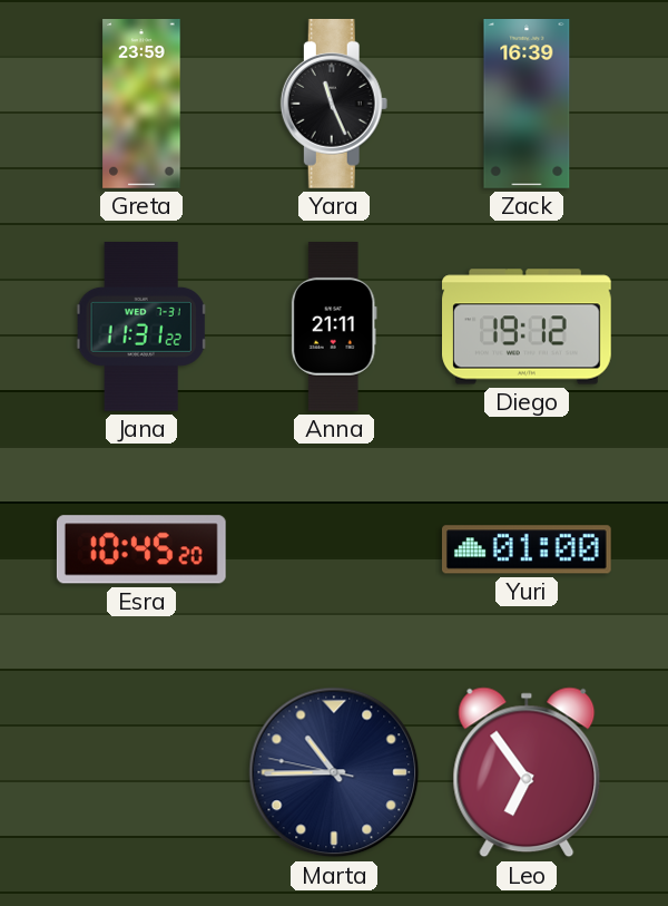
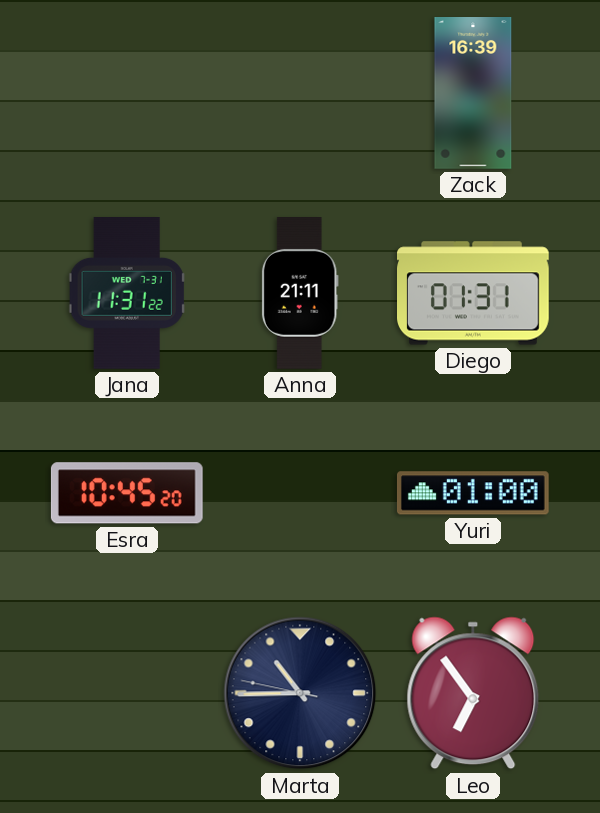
Greta: 23:59 -> none
Yara: 11:26 -> none
Diego: 19:12 -> 01:31
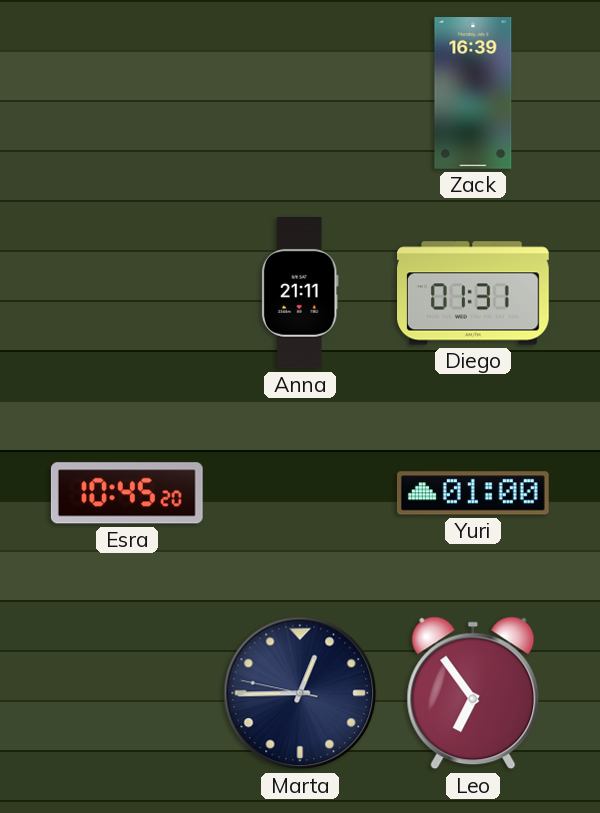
Jana: 11:31 -> none
Marta: 10:44 -> 12:44
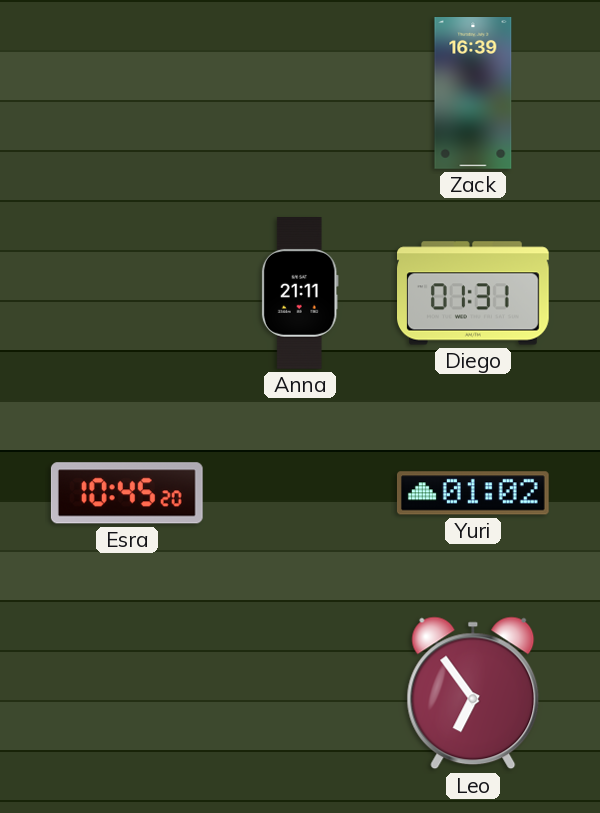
Yuri: 01:00 -> 01:02
Marta: 12:44 -> none
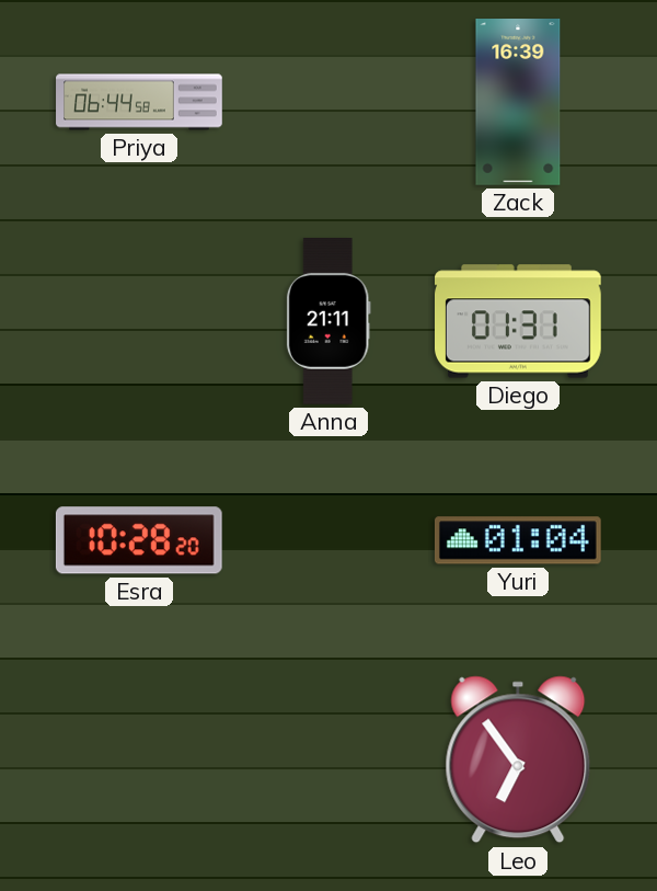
Priya: none -> 06:44
Esra: 10:45 -> 10:28
Yuri: 01:02 -> 01:04
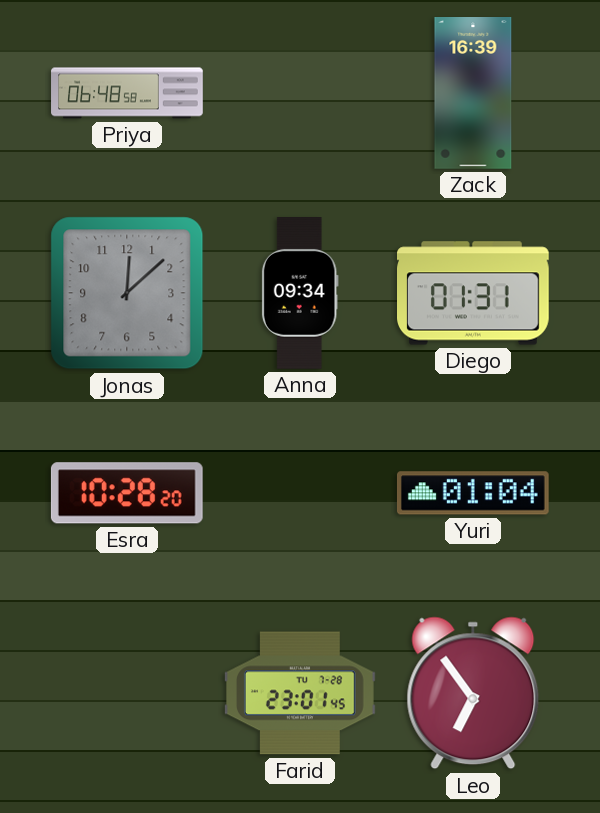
Priya: 06:44 -> 06:48
Jonas: none -> 12:08
Anna: 21:11 -> 09:34
Farid: none -> 23:01
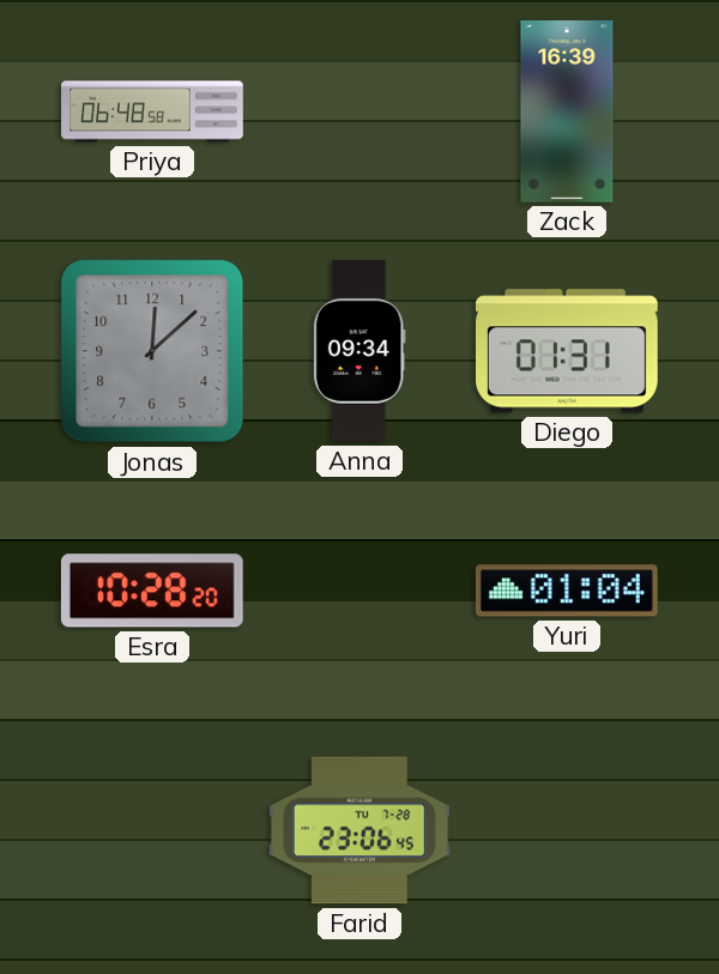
Farid: 23:01 -> 23:06
Leo: 6:54 -> none
